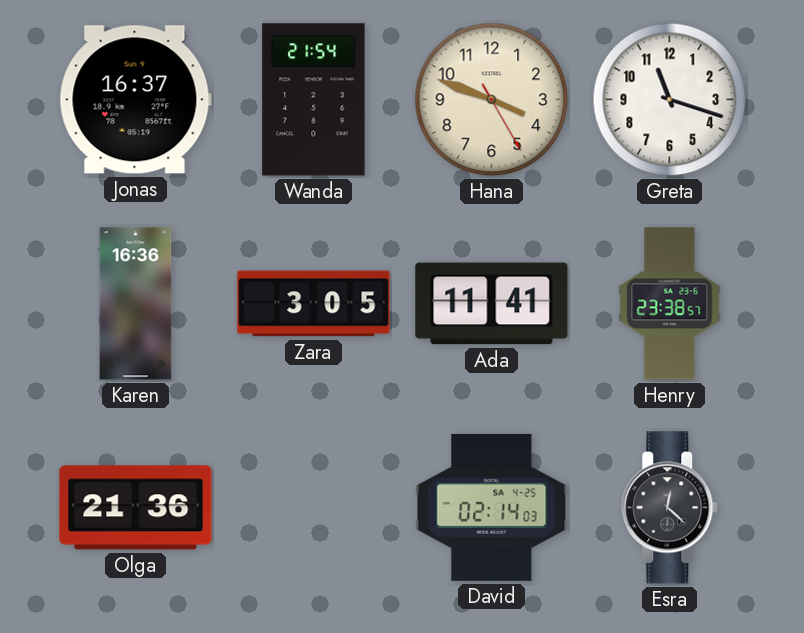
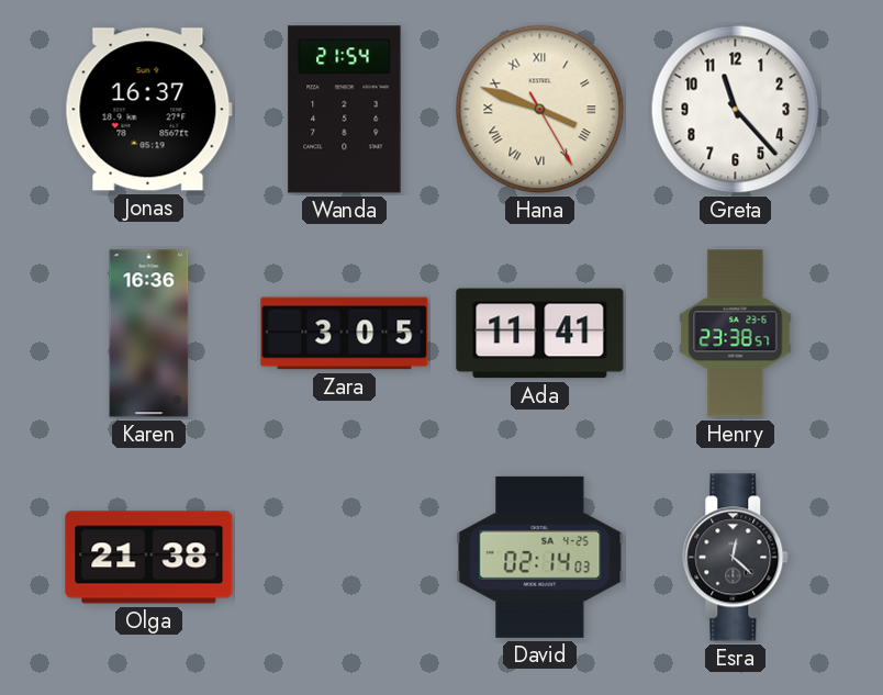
Hana numerals: Arabic -> Roman
Greta: 11:18 -> 11:23
Olga: 21:36 -> 21:38
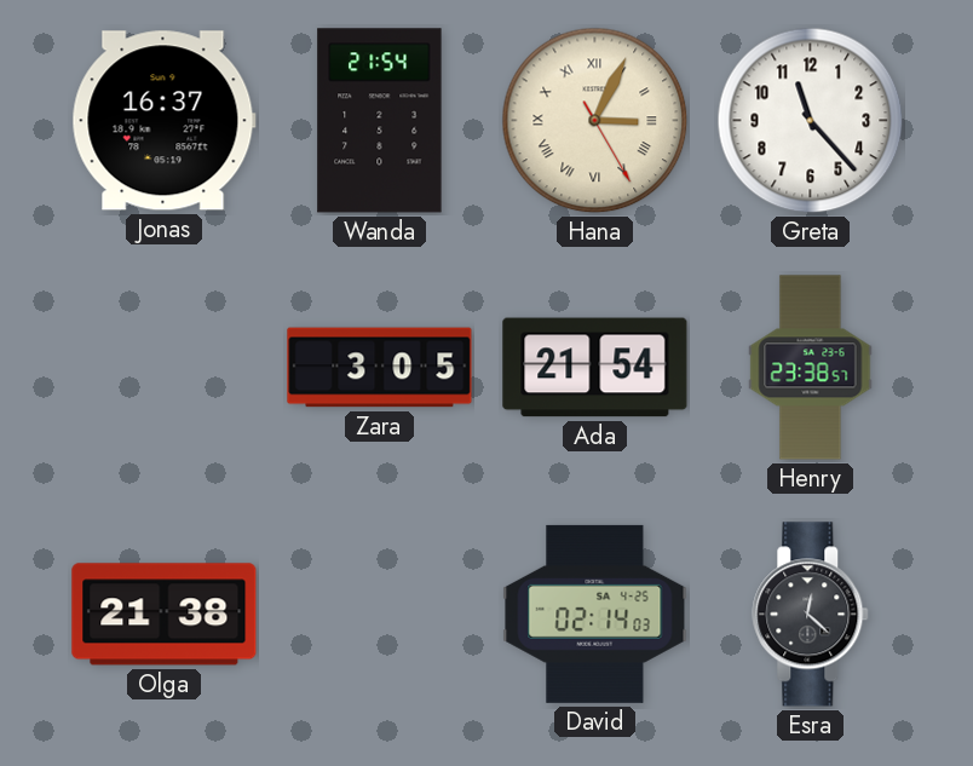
Hana: 3:48 -> 3:04
Karen: 16:36 -> none
Ada: 11:41 -> 21:54
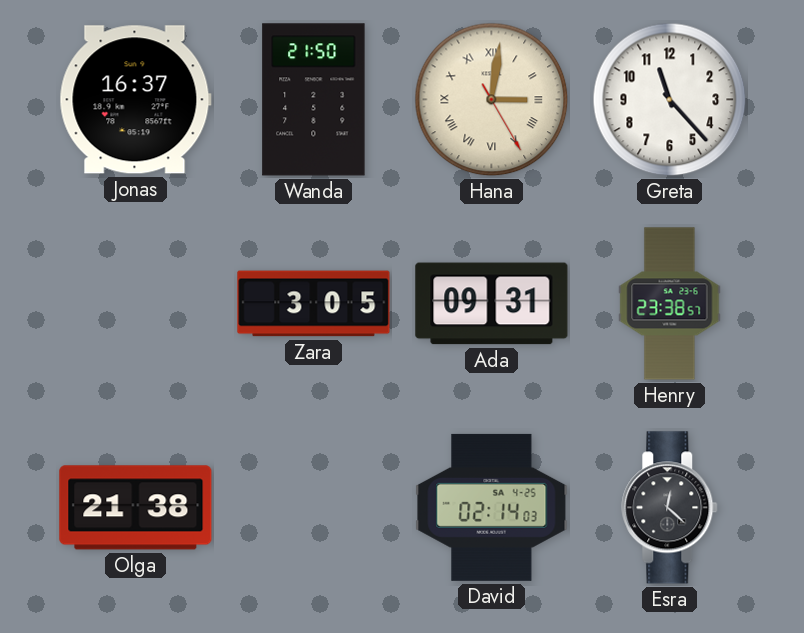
Wanda: 21:54 -> 21:50
Hana: 3:04 -> 3:01
Ada: 21:54 -> 09:31
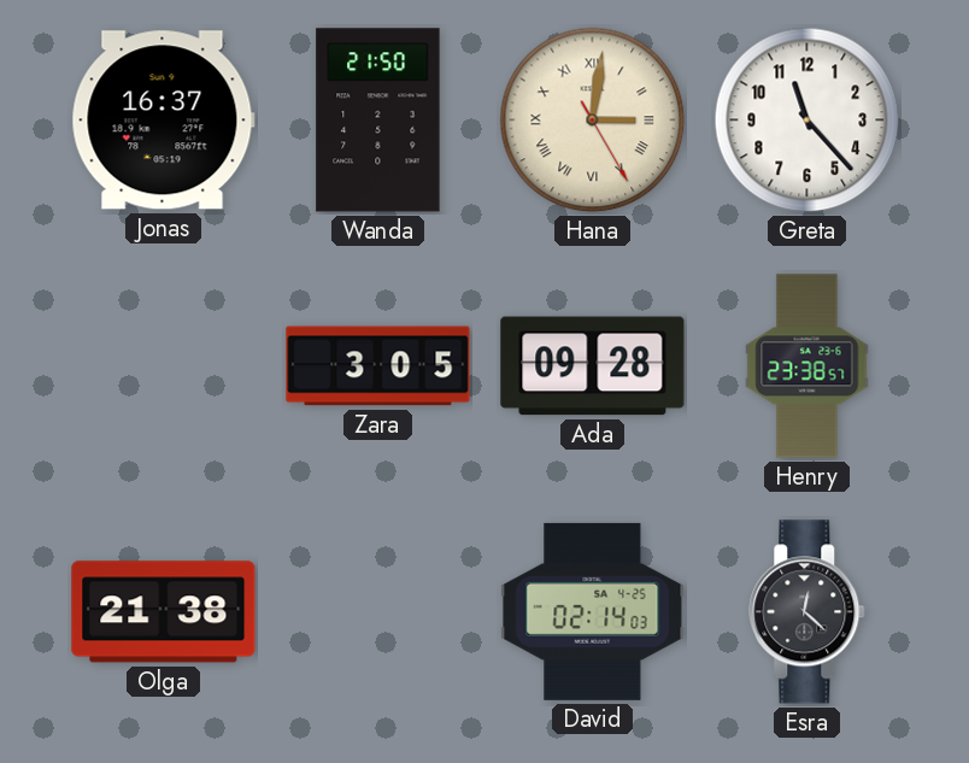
Ada: 09:31 -> 09:28
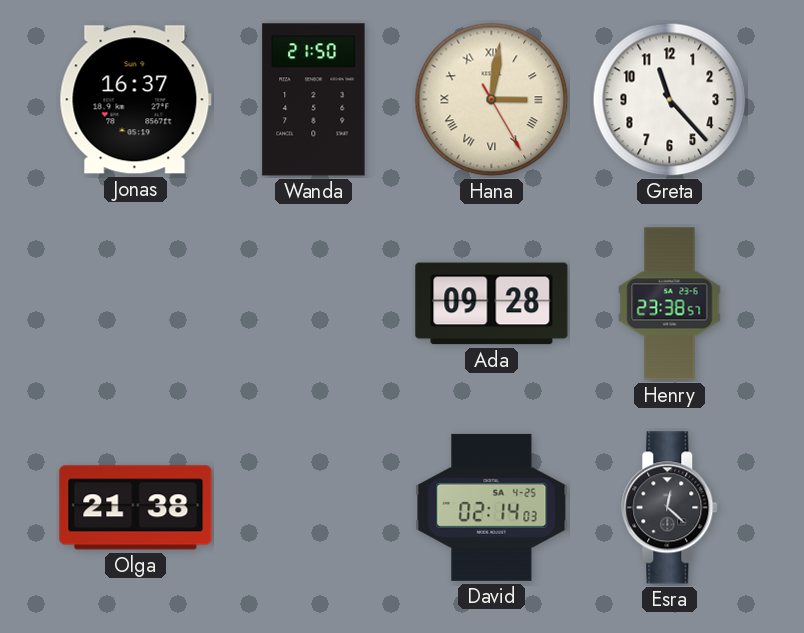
Zara: 3:05 -> none
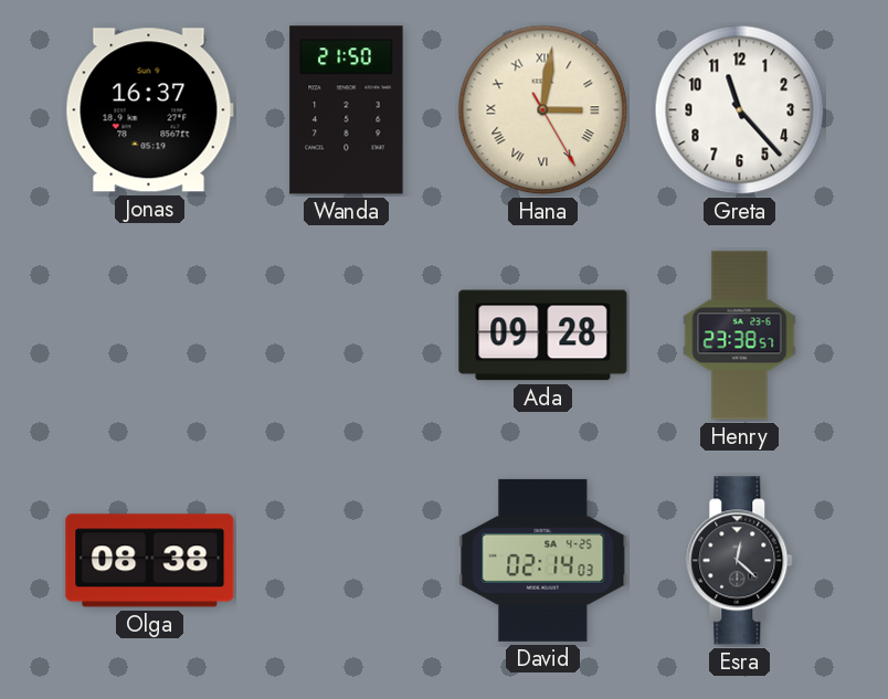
Olga: 21:38 -> 08:38
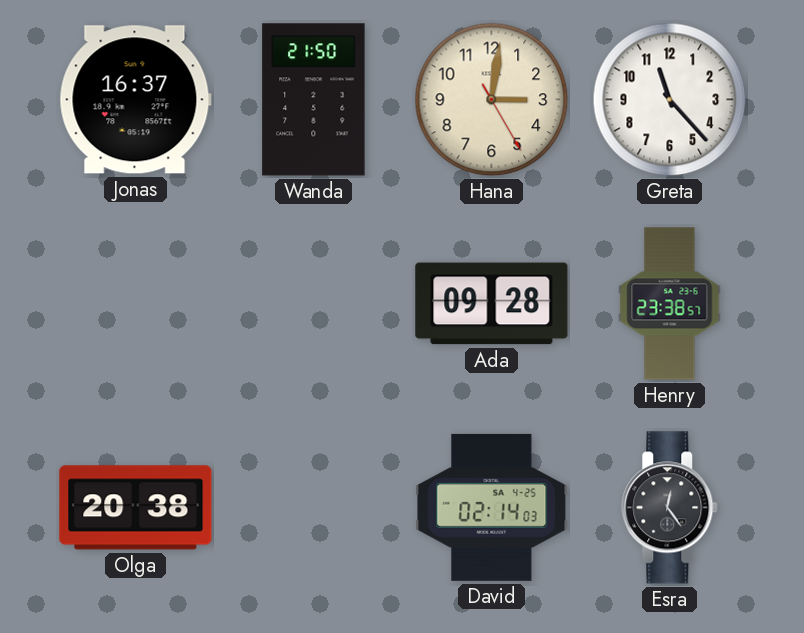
Hana numerals: Roman -> Arabic
Olga: 08:38 -> 20:38
Esra: 12:22 -> 12:24
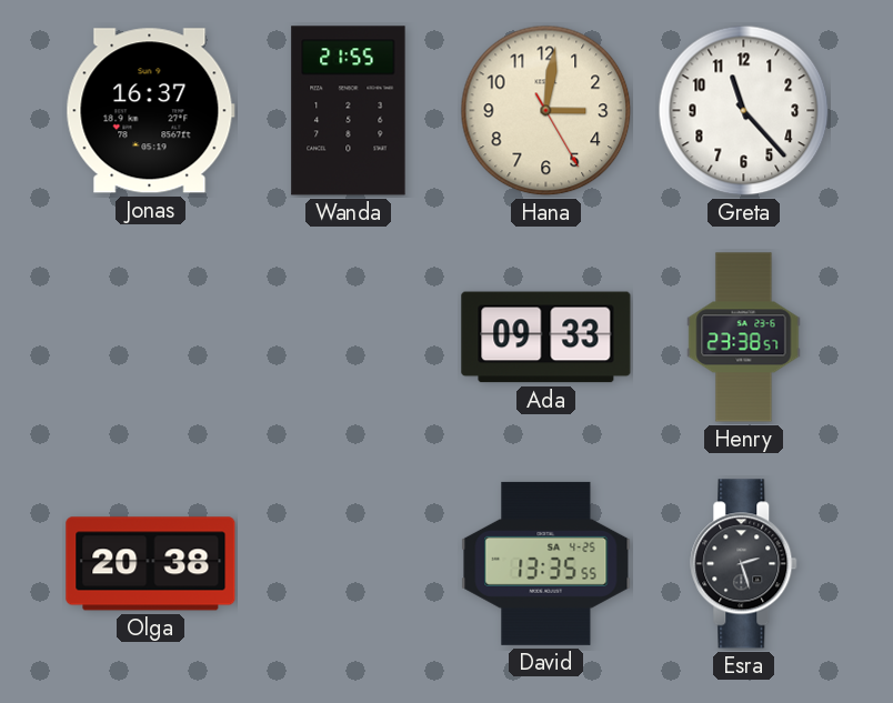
Wanda: 21:50 -> 21:55
Ada: 09:28 -> 09:33
David: 02:14 -> 13:35
Esra: 12:24 -> 2:27
